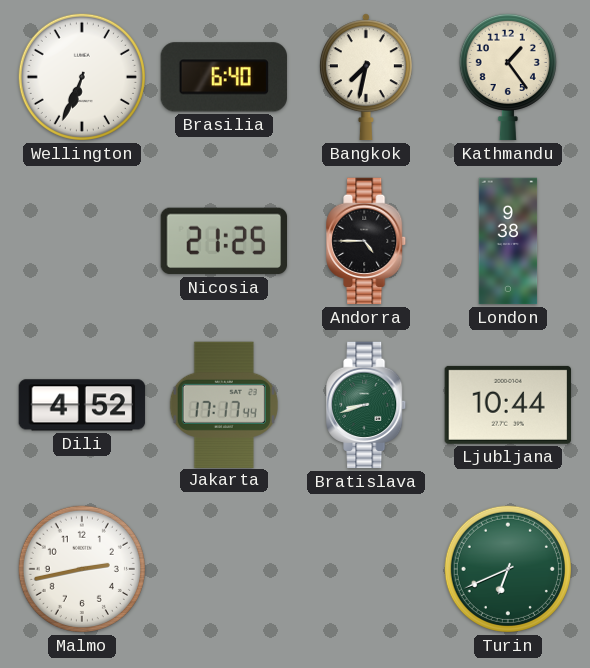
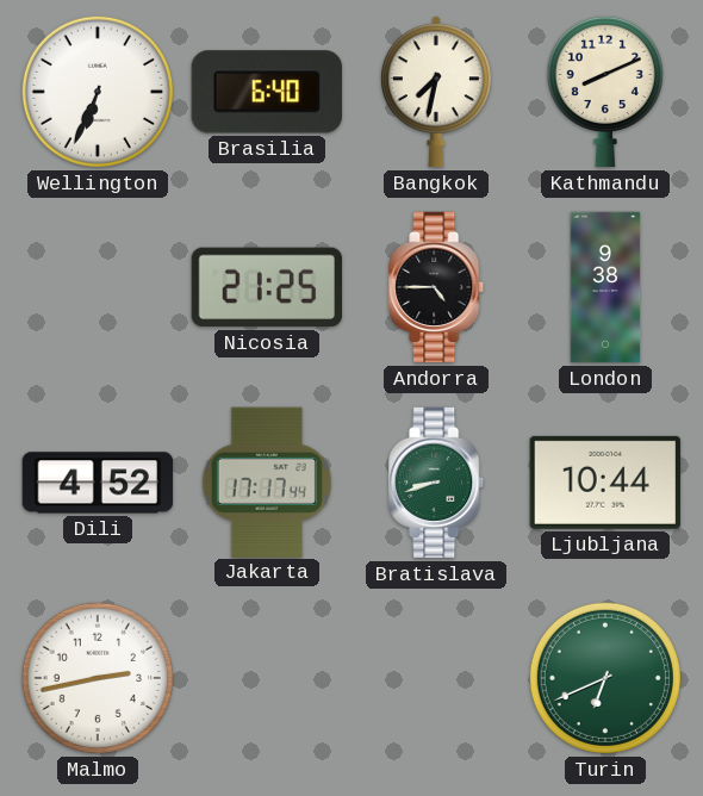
Kathmandu: 1:24 -> 8:11
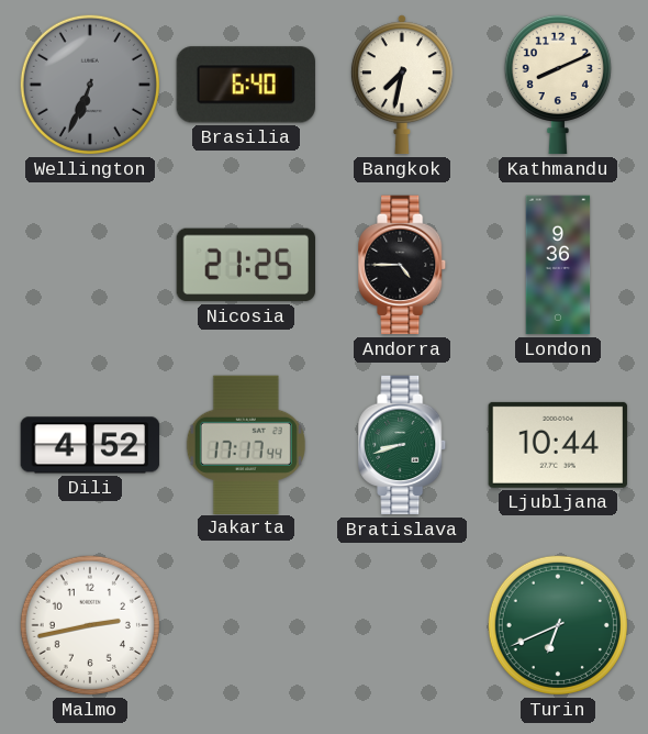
Wellington dial: white -> grey
London: 9:38 -> 9:36
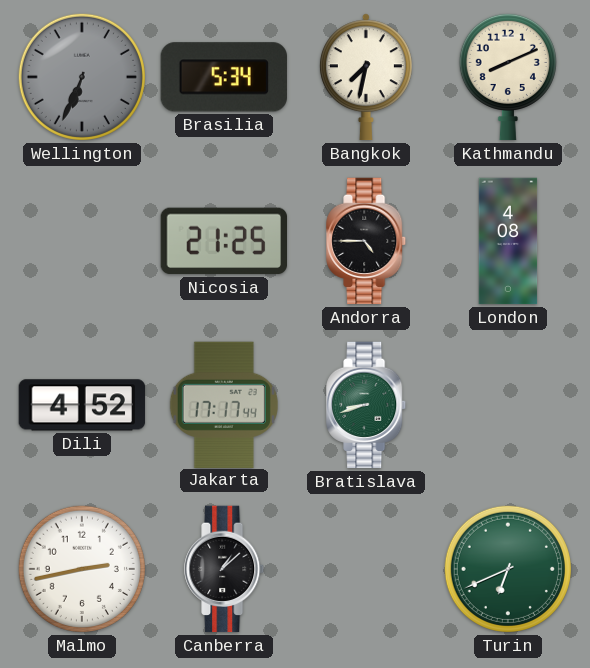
Brasilia: 6:40 -> 5:34
London: 9:36 -> 4:08
Ljubljana: 10:44 -> none
Canberra: none -> 1:08
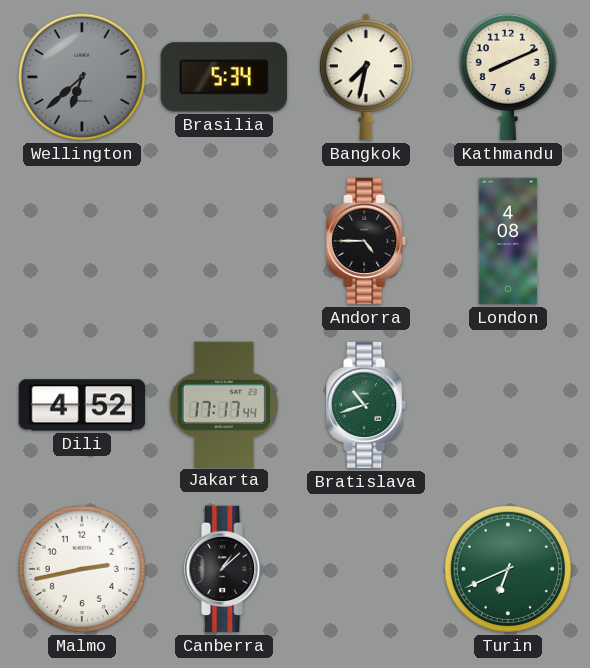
Wellington: 6:34 -> 6:38
Nicosia: 21:25 -> none
Bratislava: 8:42 -> 10:42
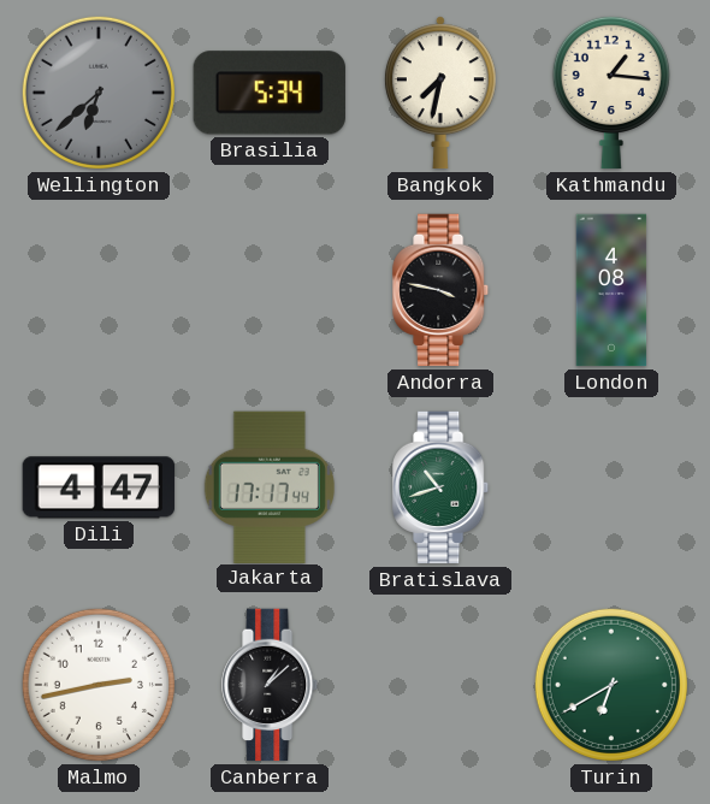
Kathmandu: 8:11 -> 1:16
Andorra: 4:45 -> 3:47
Dili: 4:52 -> 4:47
Turin: 6:41 -> 6:40
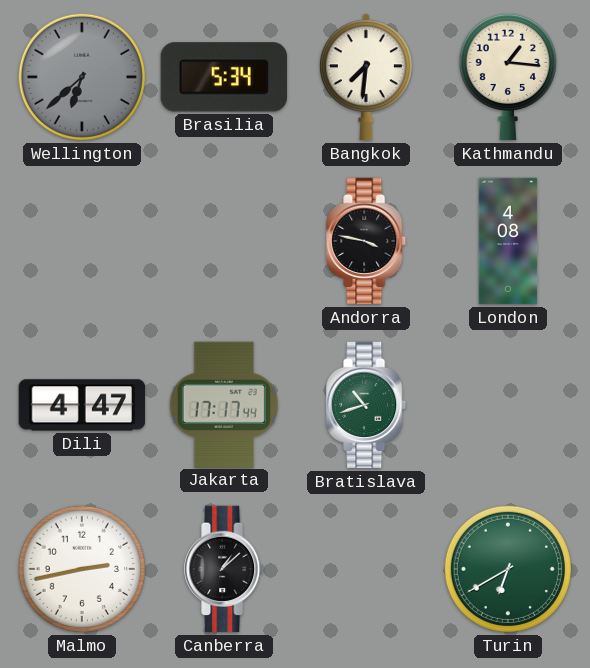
Bangkok: 7:32 -> 7:31
